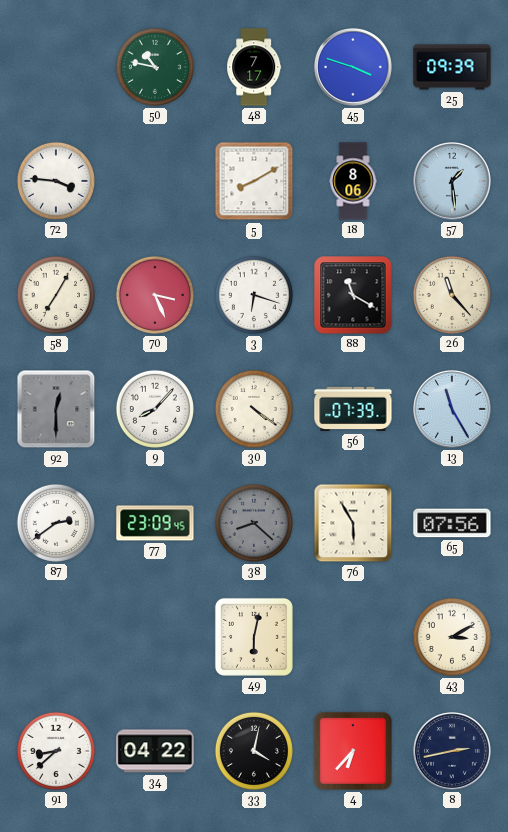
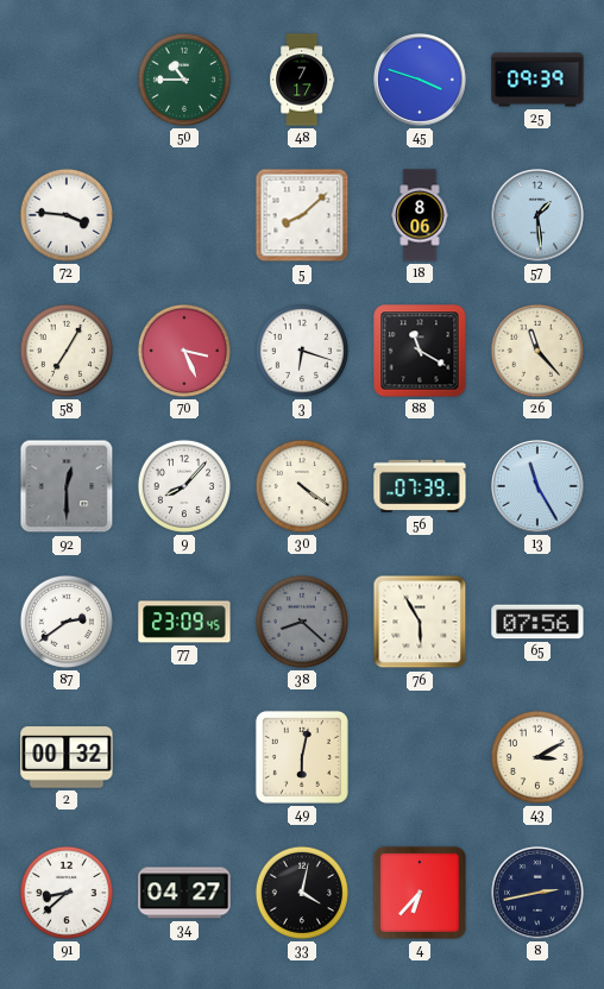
50: 10:47 -> 10:45
5: 8:10 -> 8:08
2: none -> 00:32
34: 04:22 -> 04:27
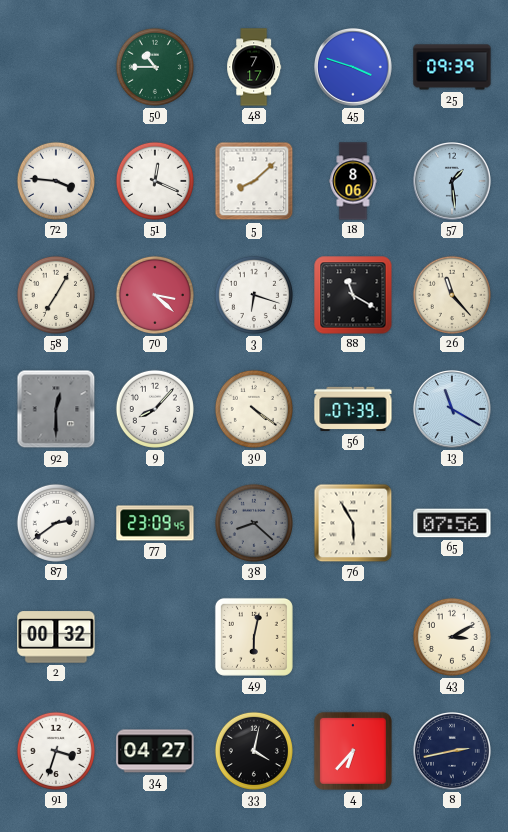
51: none -> 12:19
70: 3:26 -> 3:22
13: 11:25 -> 11:20
91: 8:38 -> 3:33
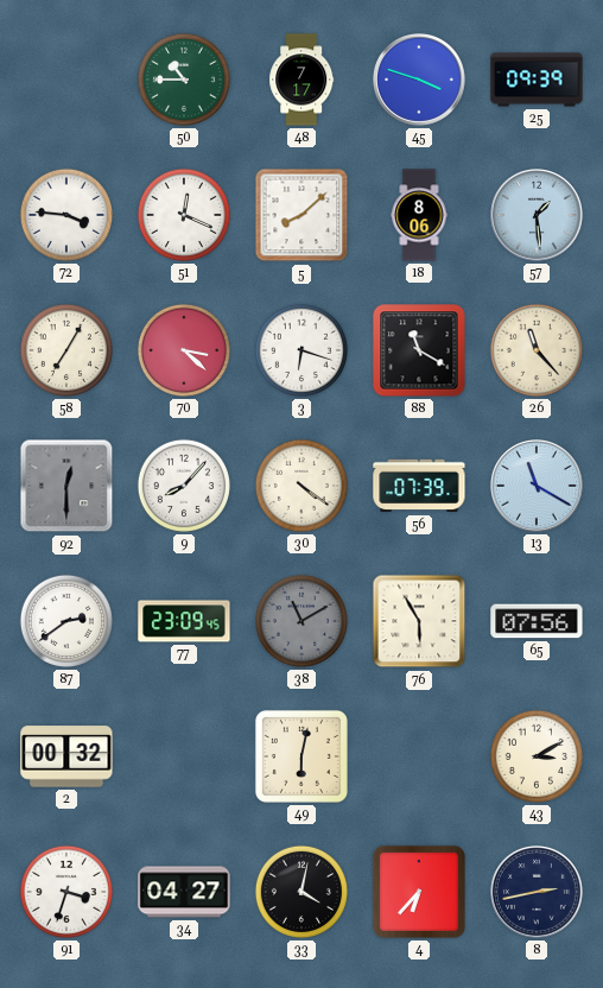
38: 8:22 -> 11:10
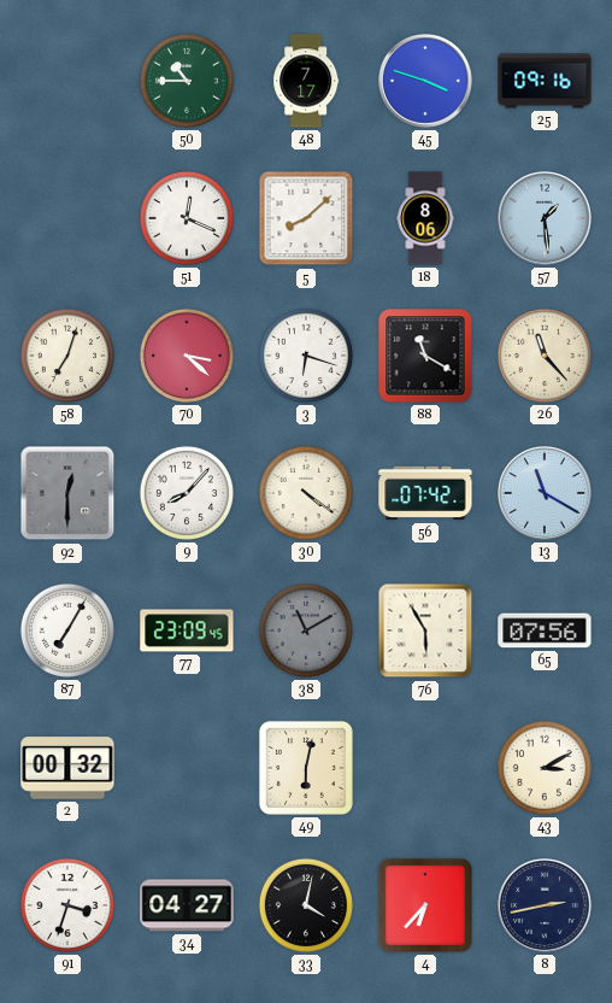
25: 09:39 -> 09:16
72: 3:46 -> none
58: 7:05 -> 7:03
56: 07:39 -> 07:42
87: 2:39 -> 7:05
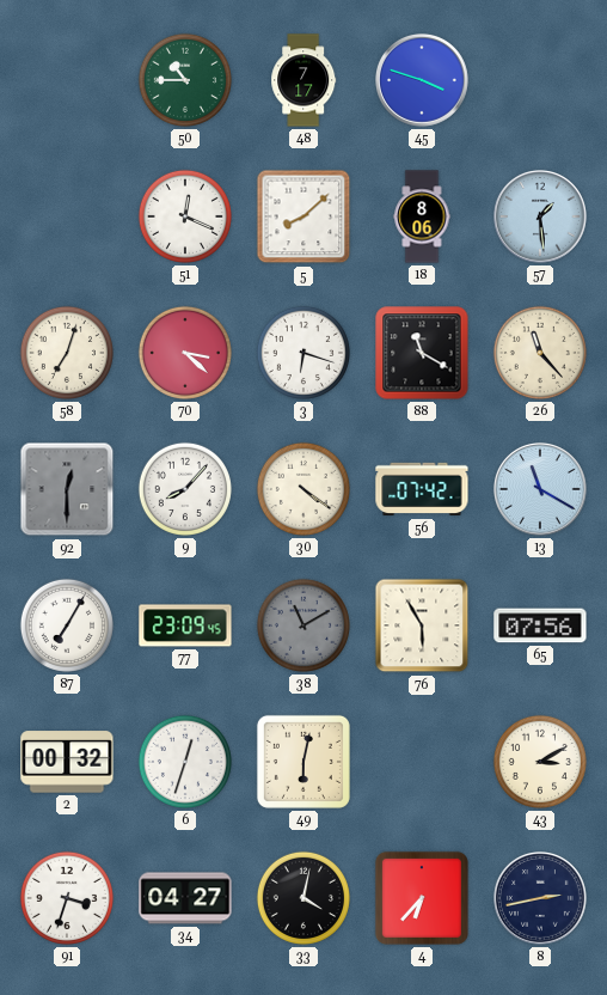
25: 09:16 -> none
6: none -> 12:33
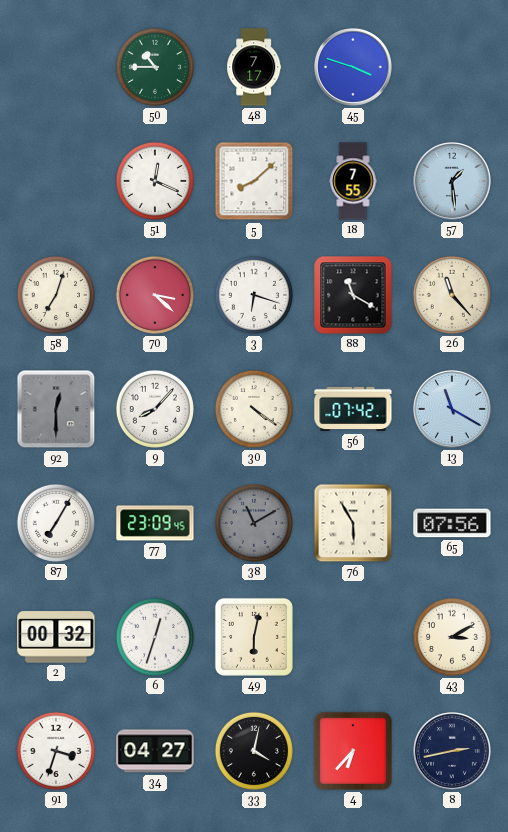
18: 8:06 -> 7:55
